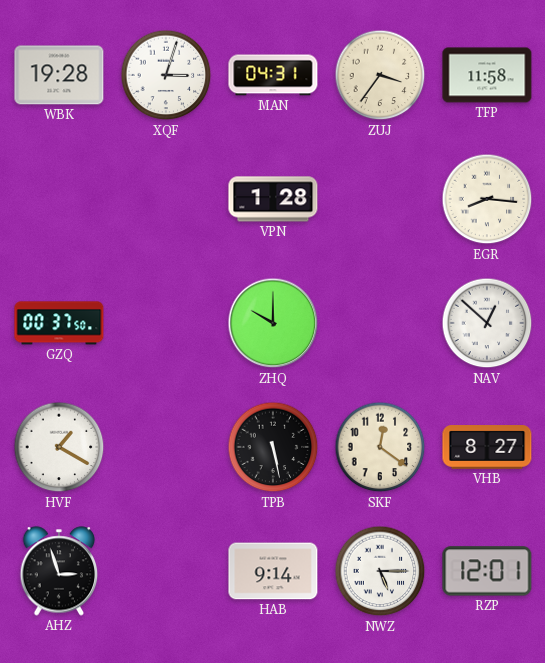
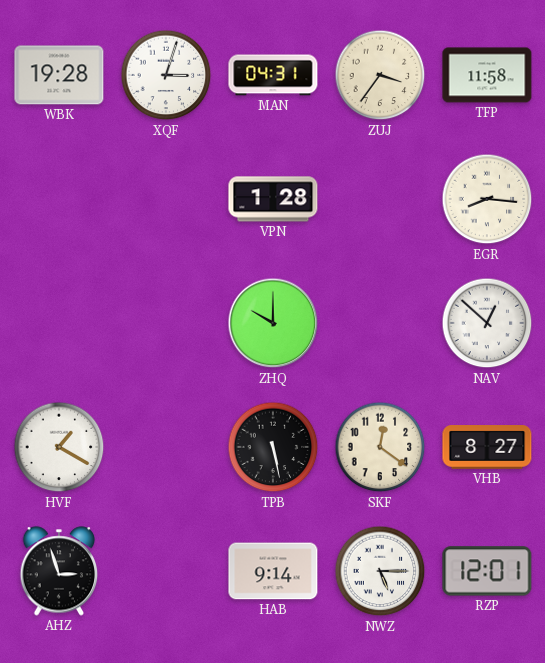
GZQ: 00:37 -> none
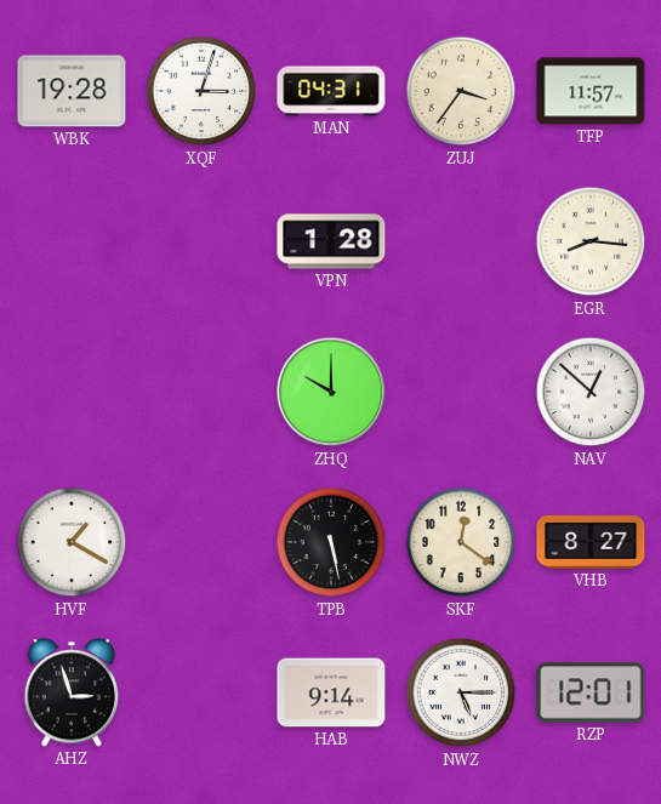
TFP: 11:58 -> 11:57
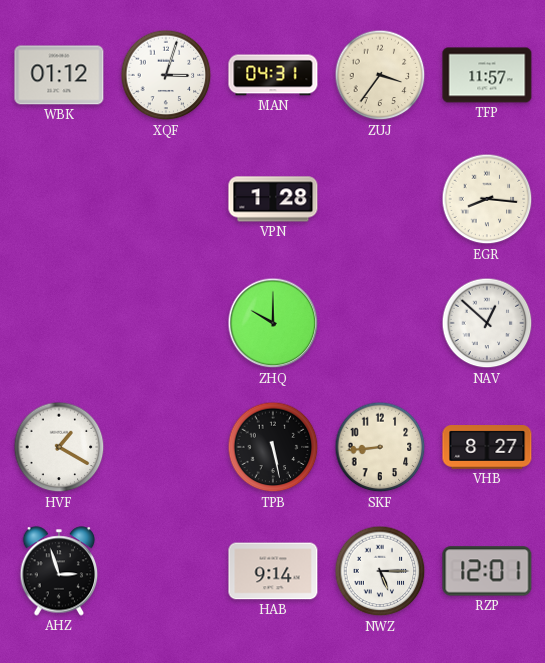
WBK: 19:28 -> 01:12
SKF: 12:21 -> 8:44
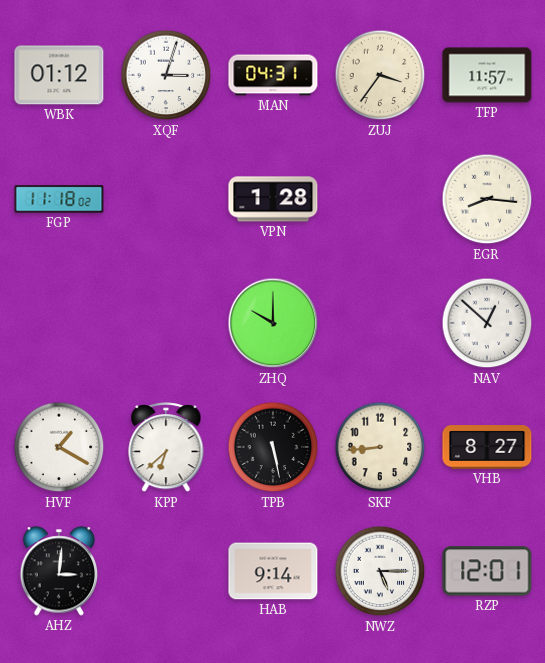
FGP: none -> 11:18
KPP: none -> 6:38
AHZ: 2:57 -> 3:01
